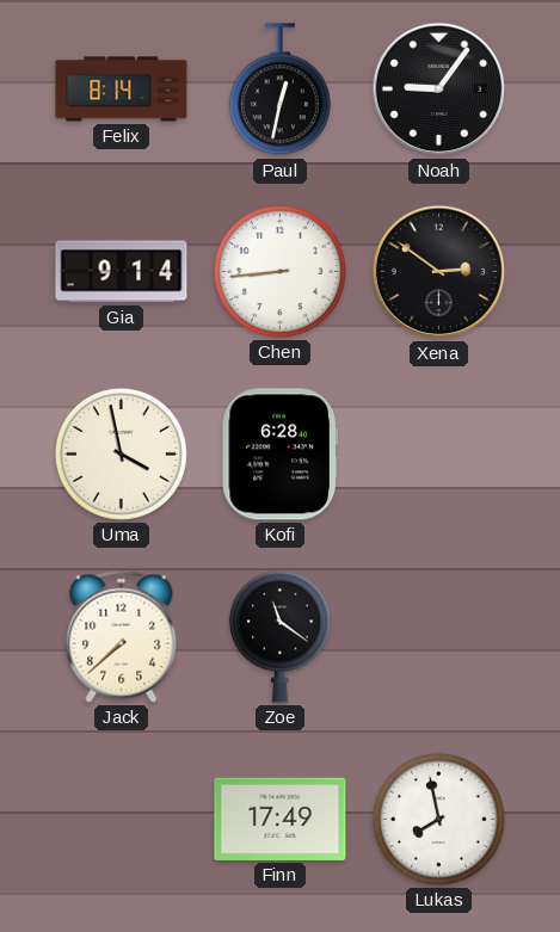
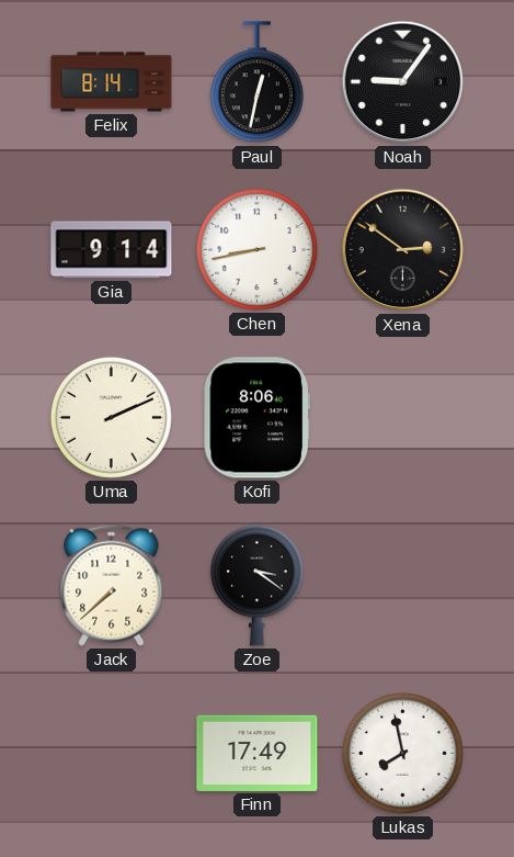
Chen: 8:44 -> 8:43
Uma: 3:58 -> 2:11
Kofi: 6:28 -> 8:06
Zoe: 11:21 -> 3:21
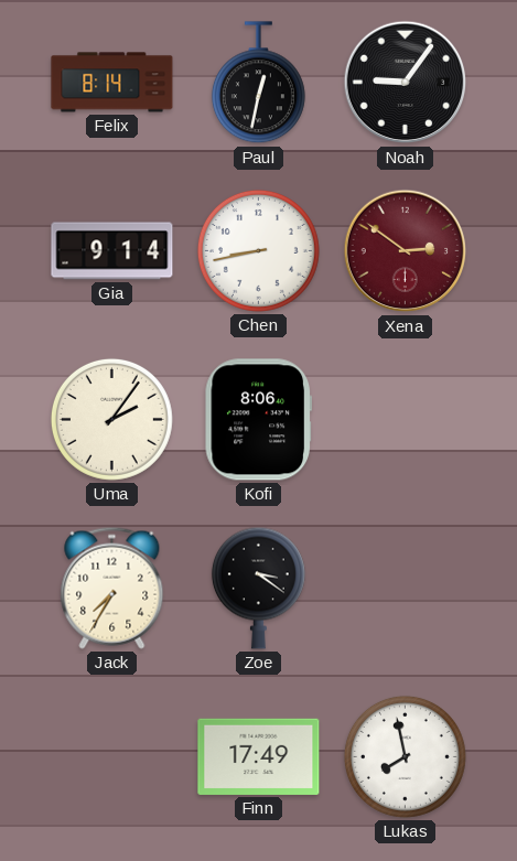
Xena dial: black -> burgundy
Uma: 2:11 -> 2:06
Jack: 7:38 -> 7:35
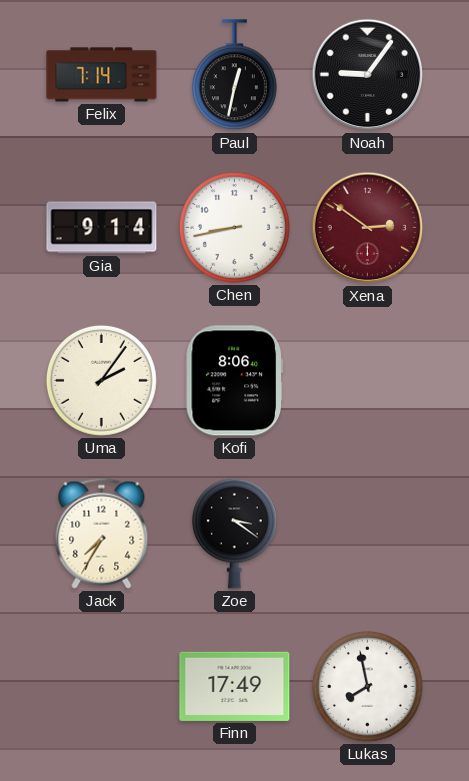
Felix: 8:14 -> 7:14
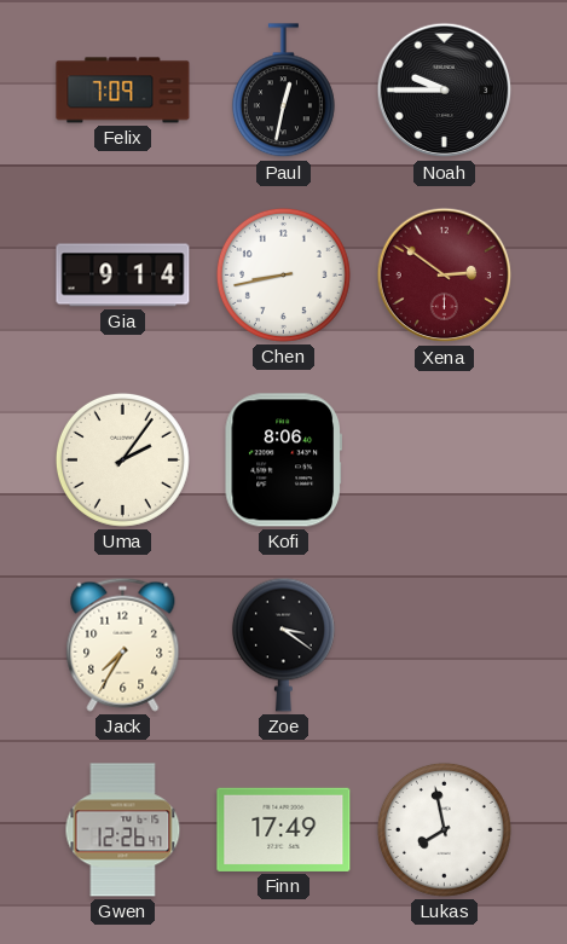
Felix: 7:14 -> 7:09
Noah: 9:06 -> 9:45
Gwen: none -> 12:26
